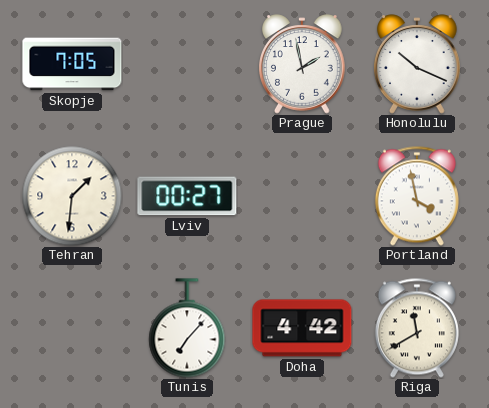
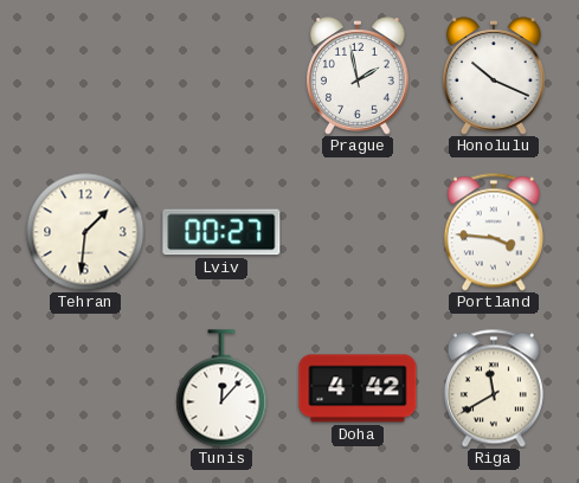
Skopje: 7:05 -> none
Portland: 3:58 -> 3:46
Tunis: 7:07 -> 12:07
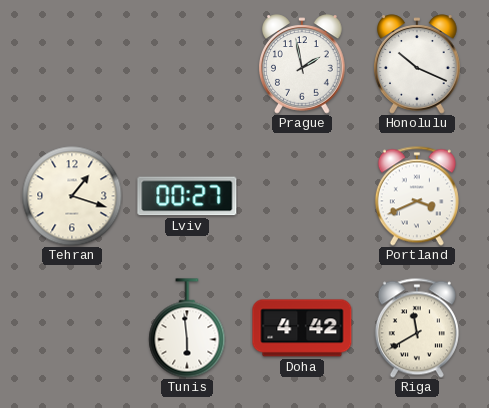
Tehran: 1:31 -> 1:18
Portland: 3:46 -> 3:41
Tunis: 12:07 -> 5:59
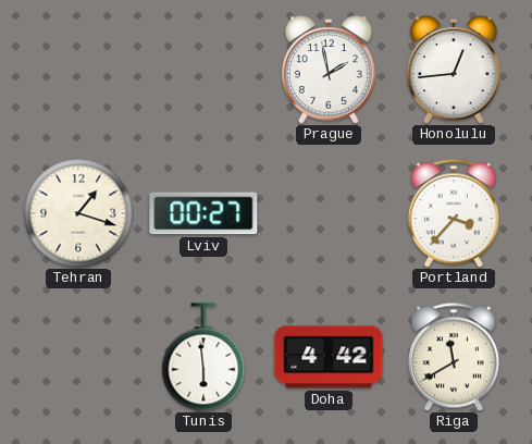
Honolulu: 10:19 -> 12:44
Portland: 3:41 -> 3:37
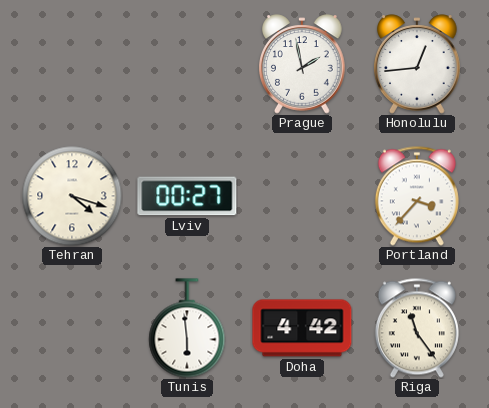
Tehran: 1:18 -> 4:18
Riga: 11:40 -> 11:24
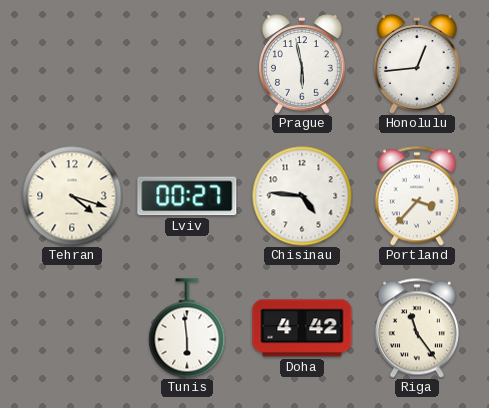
Prague: 1:58 -> 5:58
Chisinau: none -> 4:46
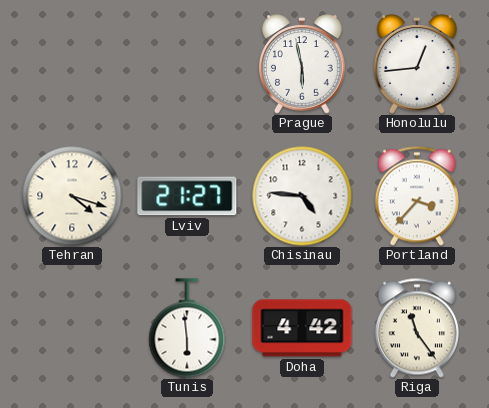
Lviv: 00:27 -> 21:27
